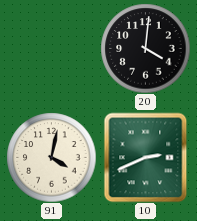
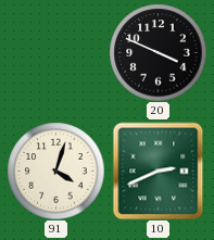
20: 4:01 -> 3:49
91: 4:02 -> 4:03
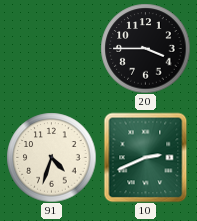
20: 3:49 -> 3:45
91: 4:03 -> 4:33
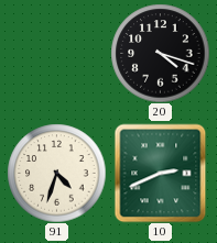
20: 3:45 -> 4:18
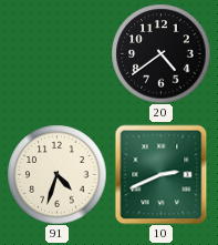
20: 4:18 -> 4:39
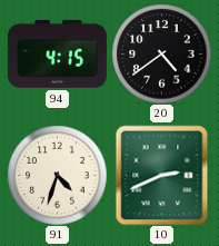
94: none -> 4:15
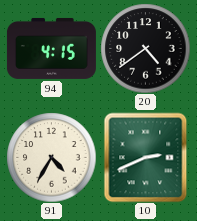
91: 4:33 -> 4:35
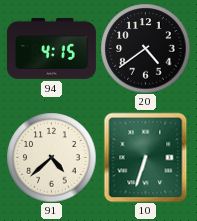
91: 4:35 -> 4:38
10: 2:41 -> 6:33
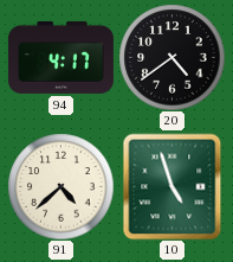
94: 4:15 -> 4:17
10: 6:33 -> 4:57
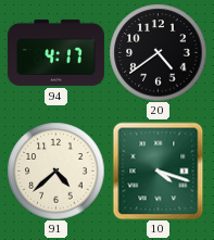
10: 4:57 -> 4:18
